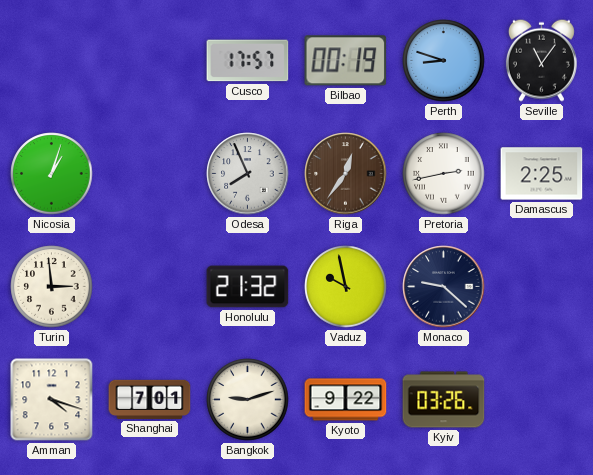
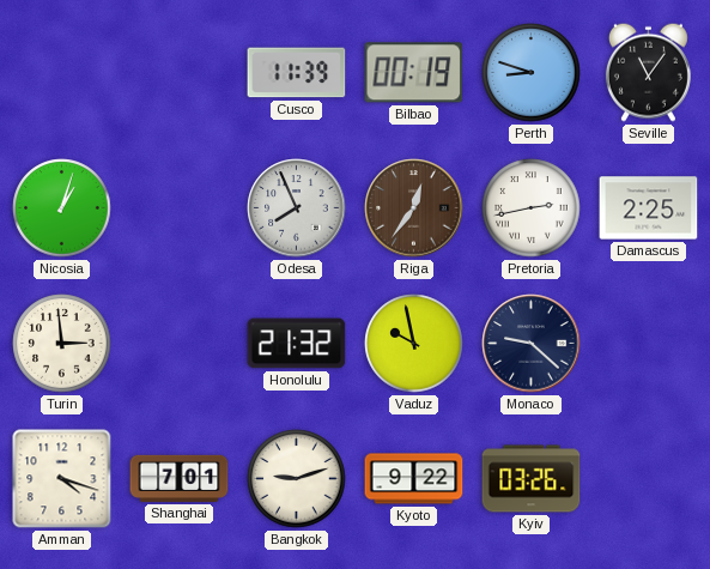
Cusco: 17:57 -> 11:39
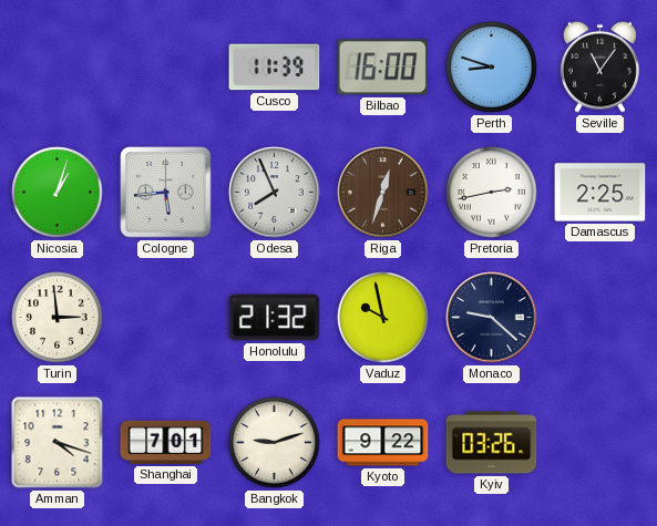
Bilbao: 00:19 -> 16:00
Cologne: none -> 5:44
Riga: 12:36 -> 12:33
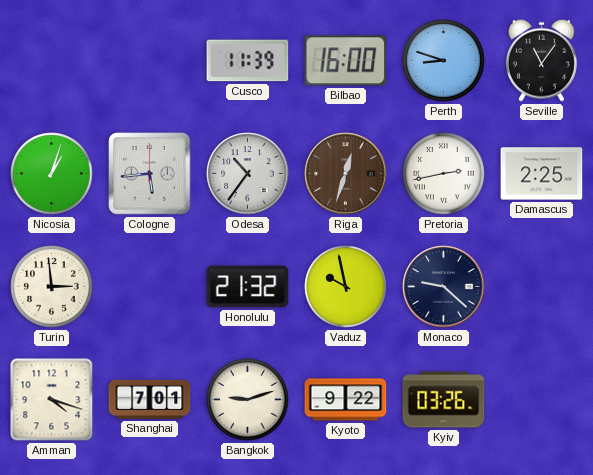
Odesa: 7:56 -> 10:36
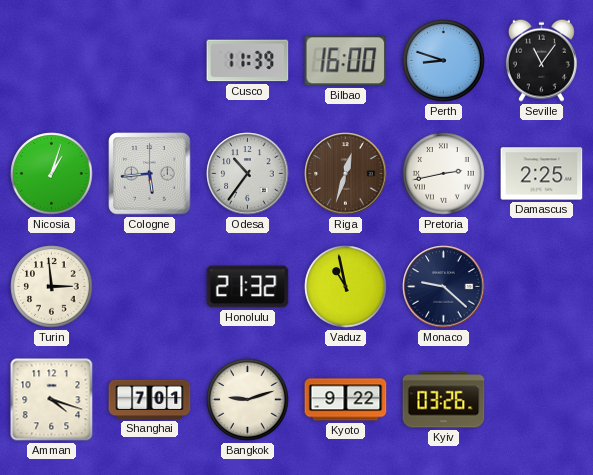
Vaduz: 9:58 -> 10:58
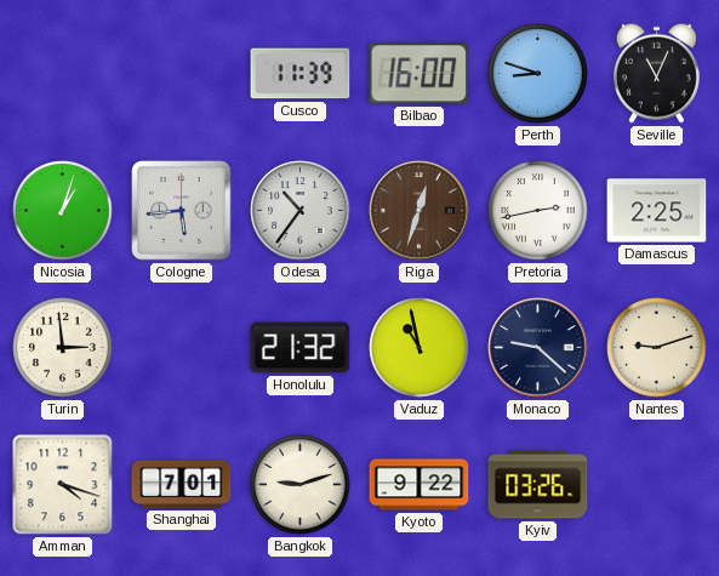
Seville: 11:06 -> 11:04
Nantes: none -> 9:12
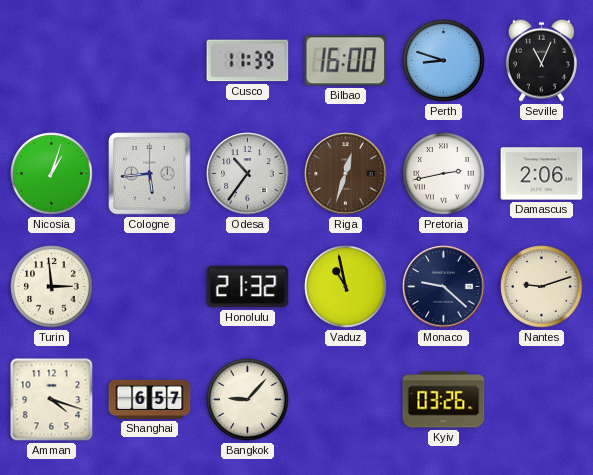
Damascus: 2:25 -> 2:06
Shanghai: 7:01 -> 6:57
Bangkok: 9:12 -> 9:07
Kyoto: 9:22 -> none
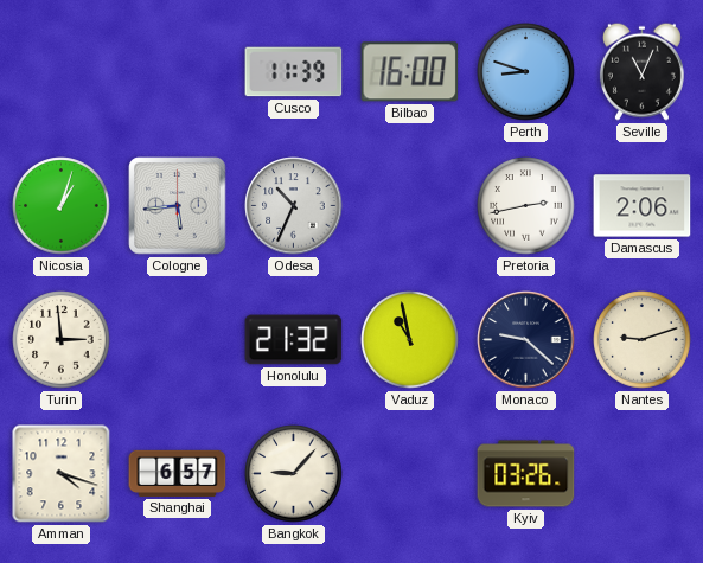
Odesa: 10:36 -> 10:34
Riga: 12:33 -> none
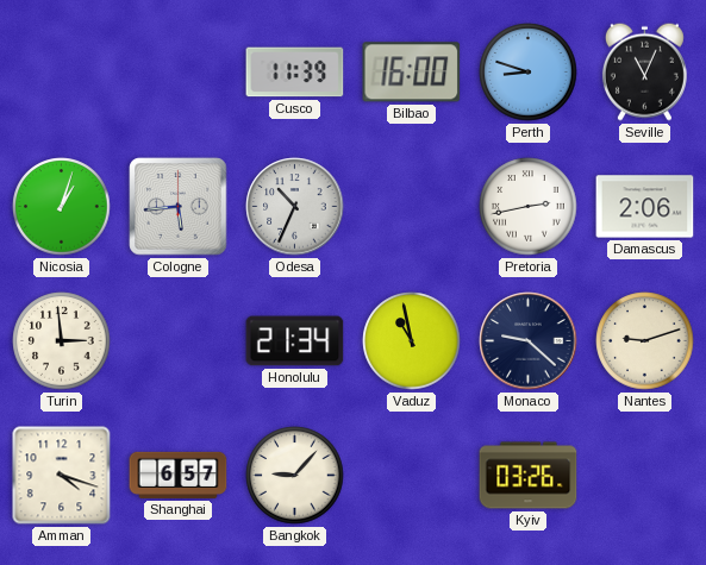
Honolulu: 21:32 -> 21:34
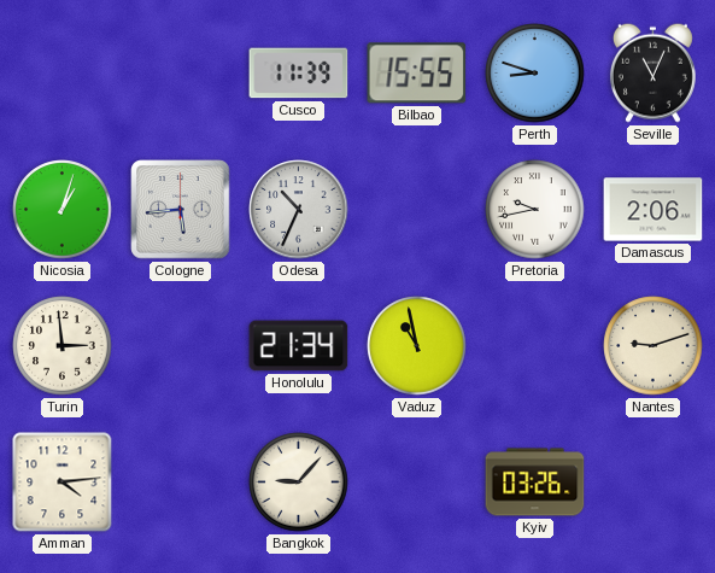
Bilbao: 16:00 -> 15:55
Pretoria: 2:43 -> 9:43
Monaco: 9:22 -> none
Amman: 4:18 -> 4:14
Shanghai: 6:57 -> none
